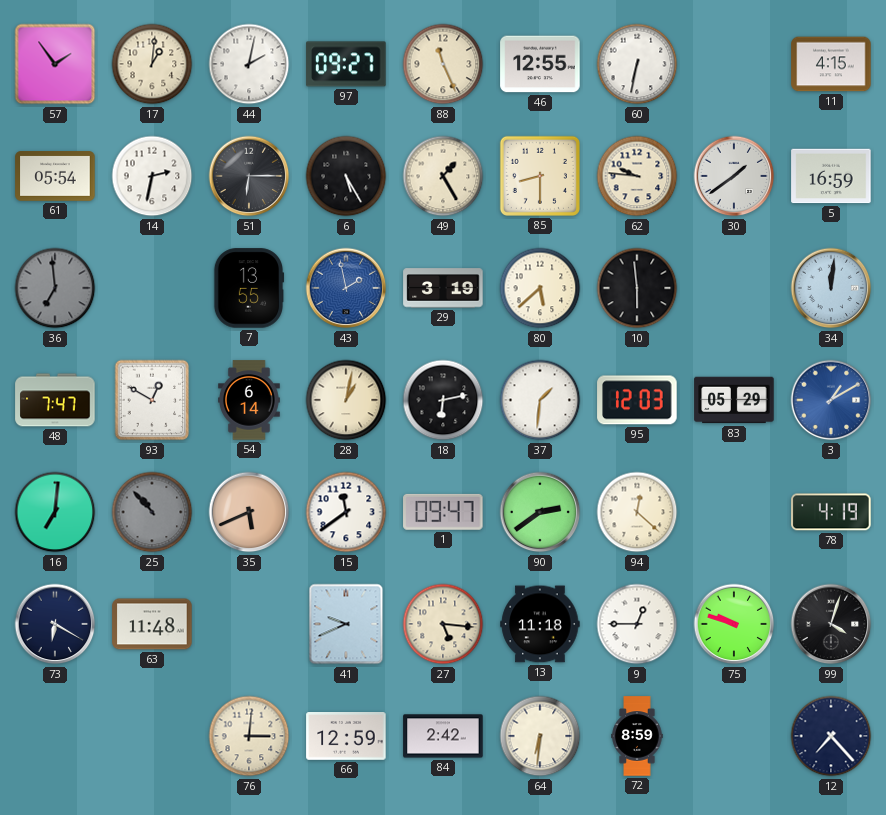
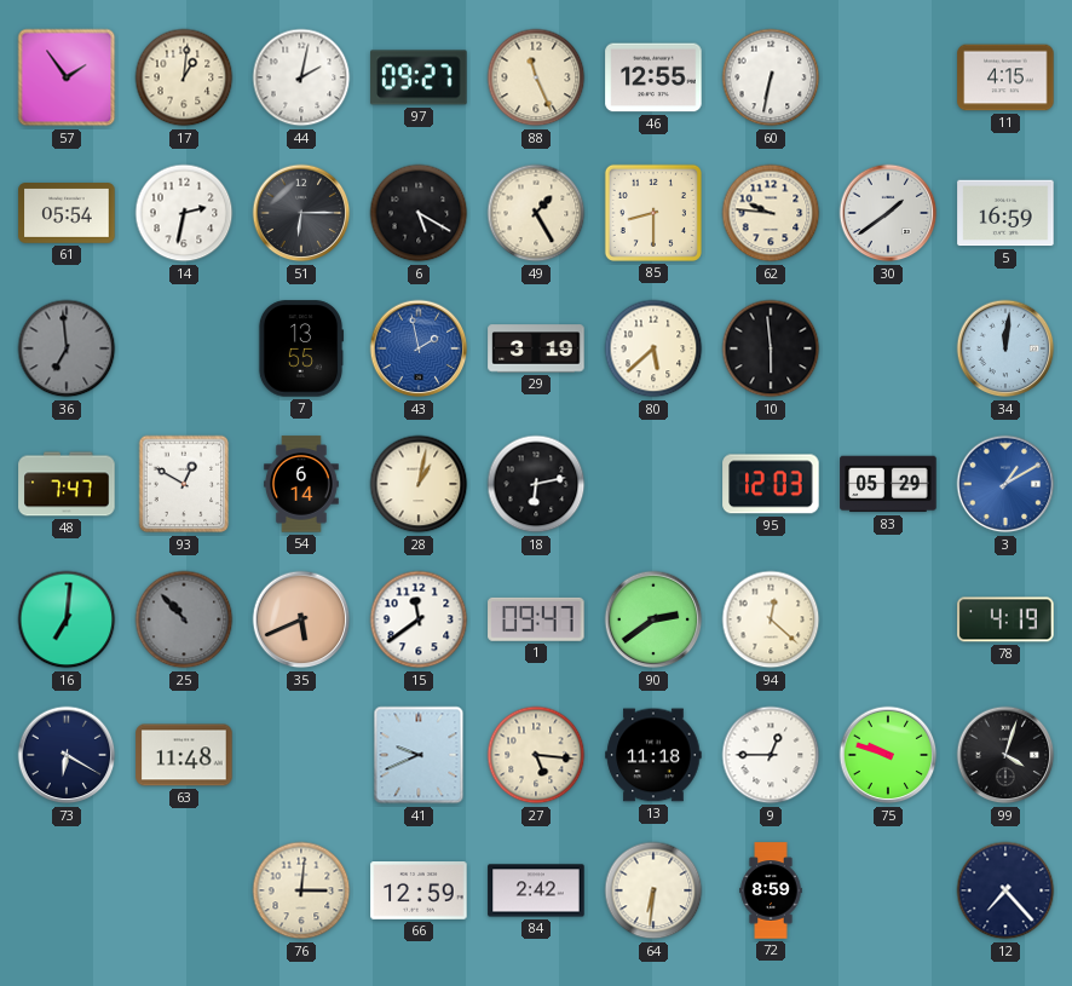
6: 5:25 -> 5:20
37: 1:31 -> none
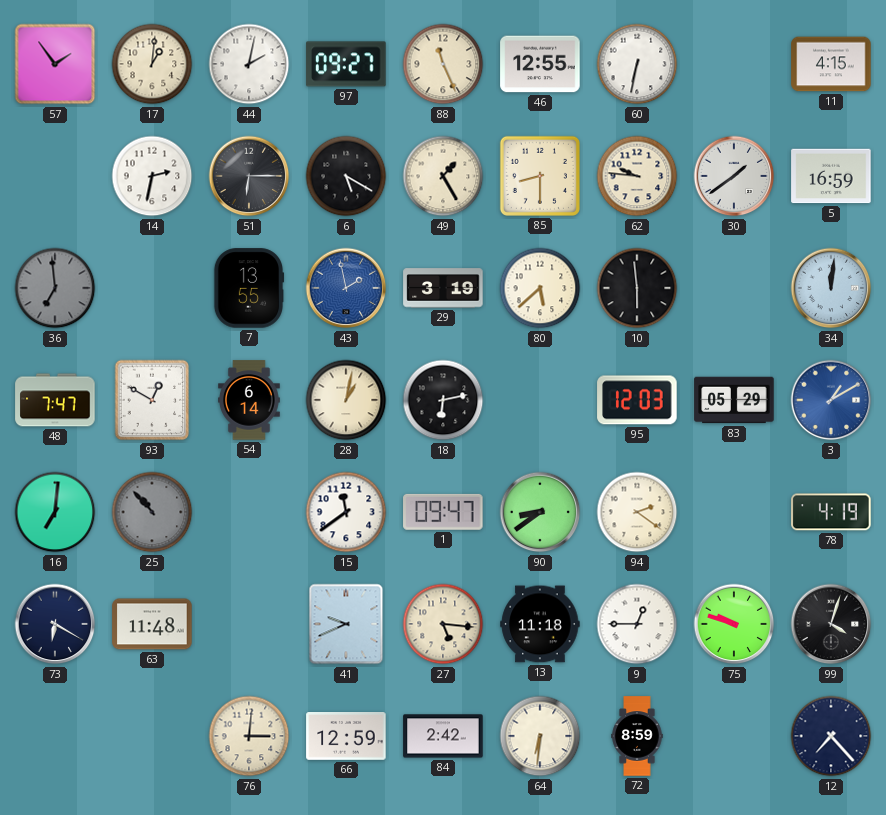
61: 05:54 -> none
35: 5:41 -> none
90: 2:39 -> 8:39
94: 12:22 -> 2:21
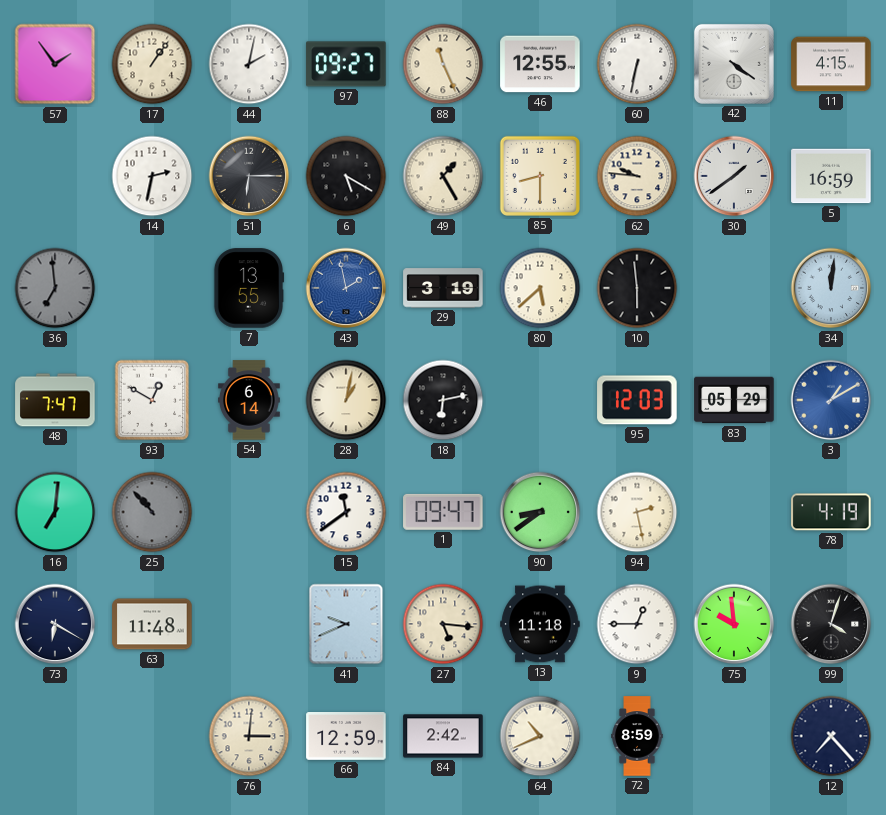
17: 1:01 -> 1:06
42: none -> 4:21
94: 2:21 -> 2:28
75: 9:48 -> 9:59
64: 6:31 -> 10:41
